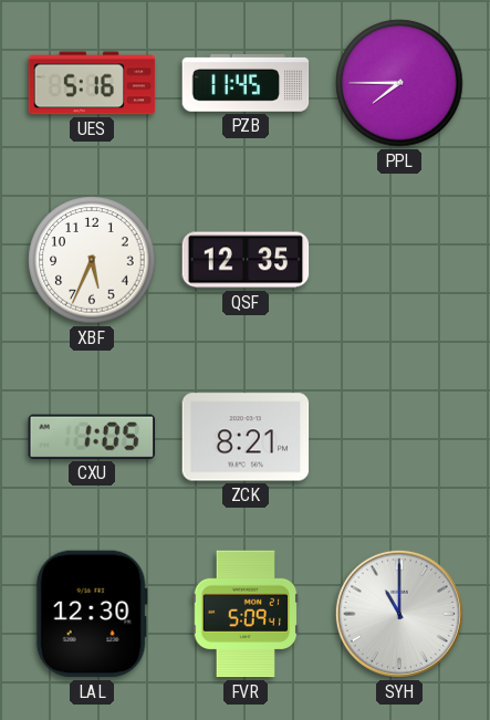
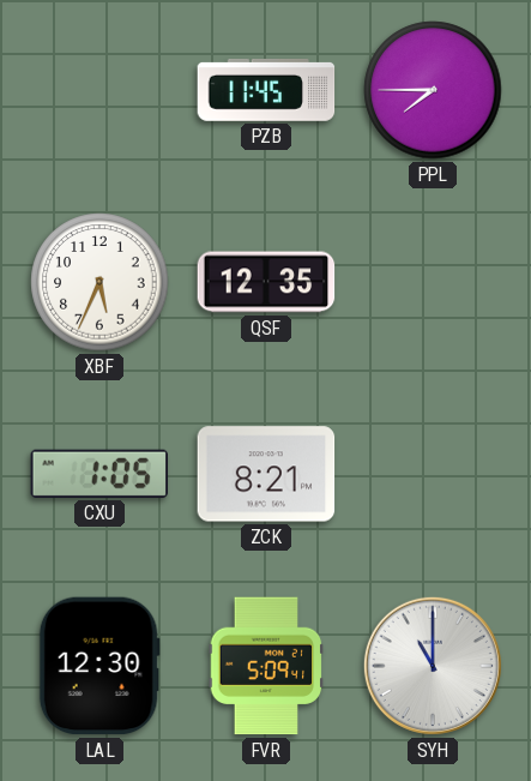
UES: 5:16 -> none
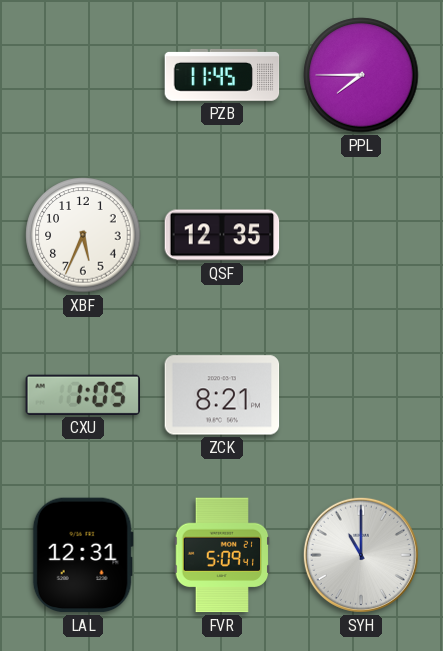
LAL: 12:30 -> 12:31
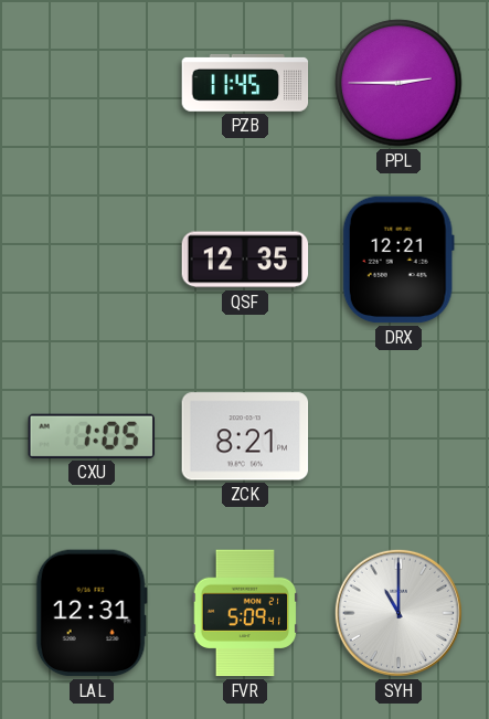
PPL: 7:45 -> 2:45
XBF: 5:34 -> none
DRX: none -> 12:21
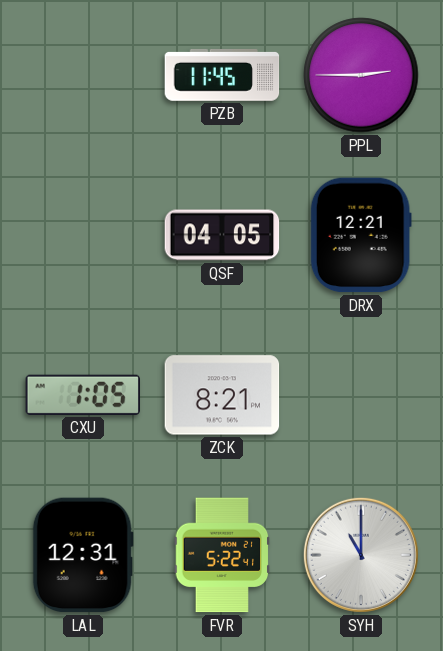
QSF: 12:35 -> 04:05
FVR: 5:09 -> 5:22
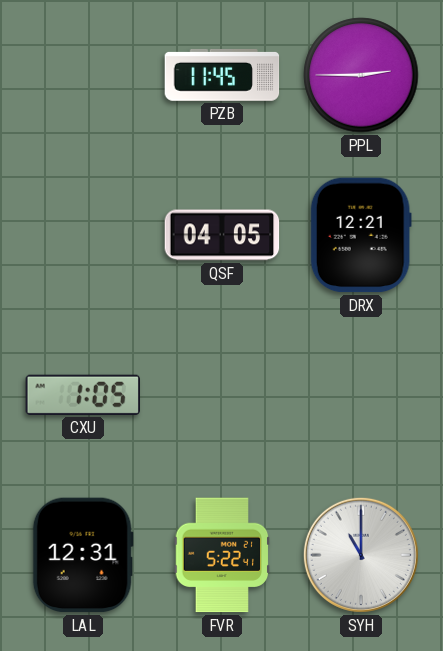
ZCK: 8:21 -> none
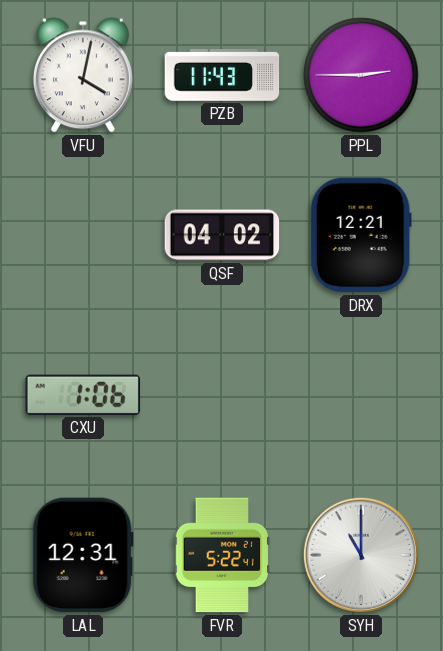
VFU: none -> 4:02
PZB: 11:45 -> 11:43
QSF: 04:05 -> 04:02
CXU: 1:05 -> 1:06
